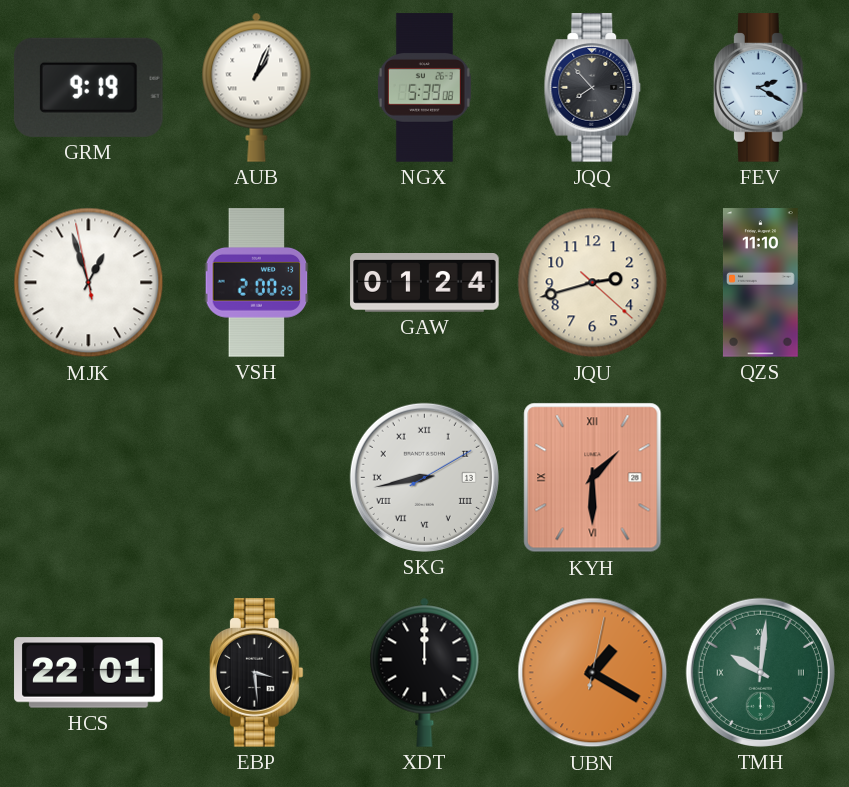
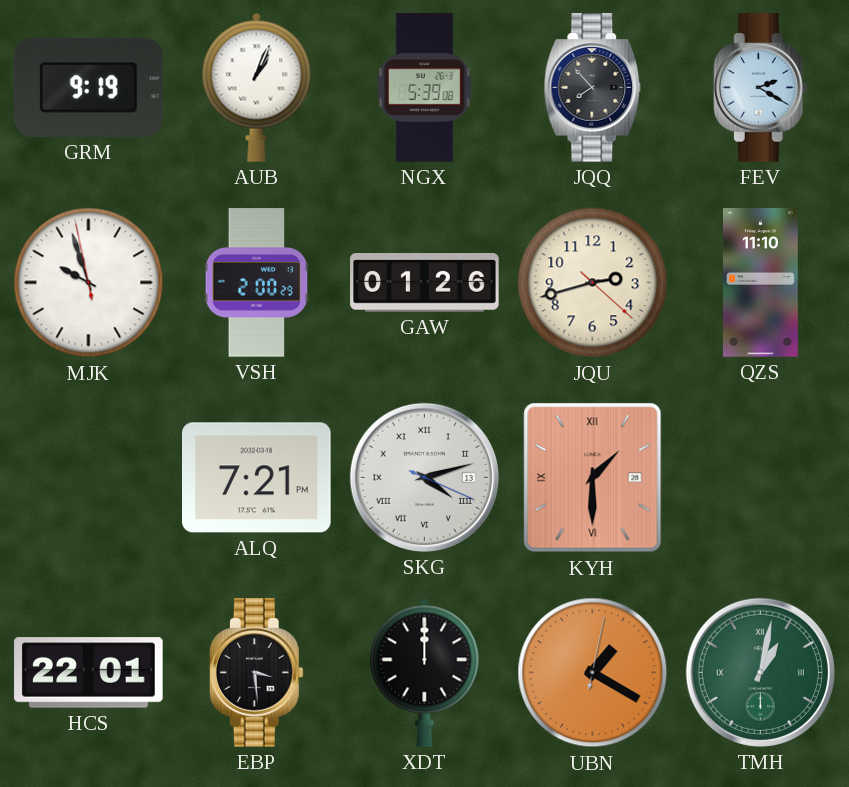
MJK: 12:56 -> 9:56
GAW: 01:24 -> 01:26
ALQ: none -> 7:21
SKG: 8:43 -> 4:12
TMH: 10:01 -> 1:02
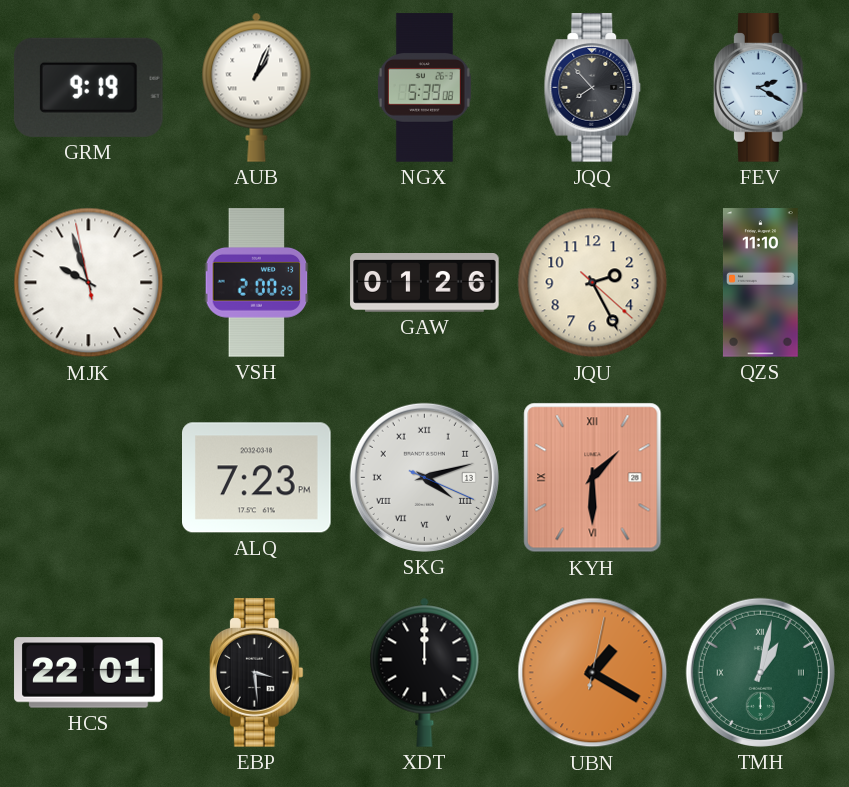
JQU: 2:42 -> 2:25
ALQ: 7:21 -> 7:23
